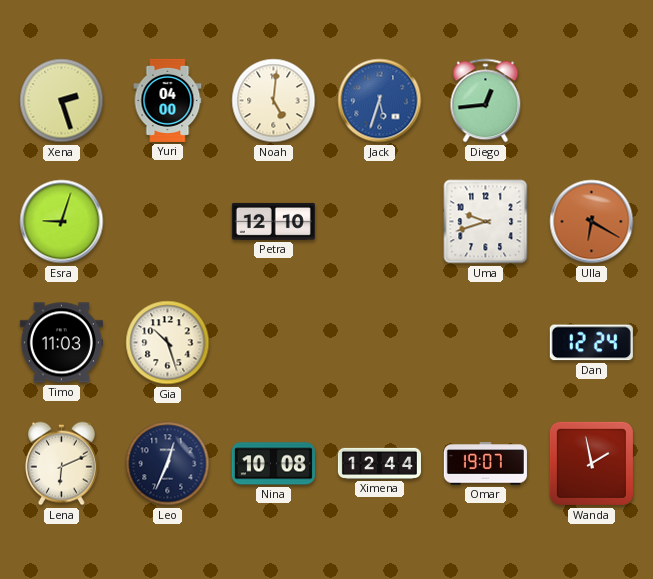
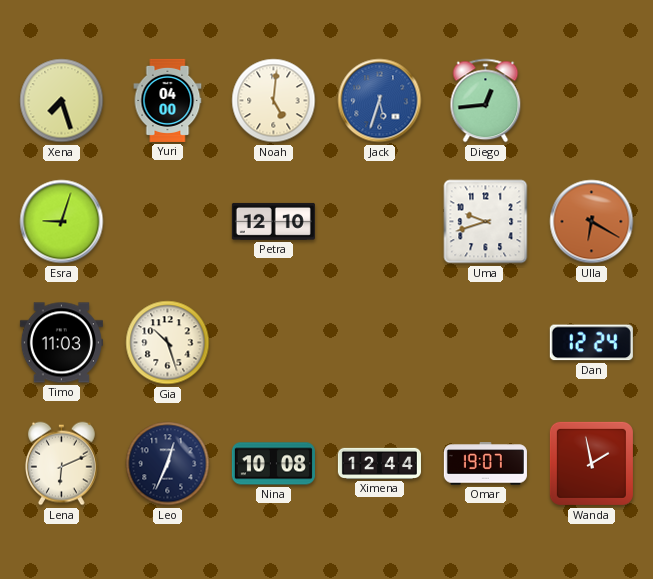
Xena: 2:27 -> 7:27
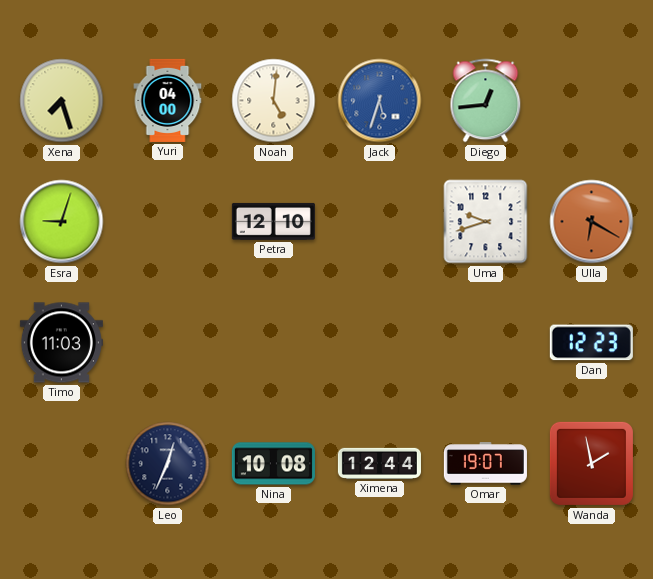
Gia: 10:27 -> none
Dan: 12:24 -> 12:23
Lena: 6:11 -> none
